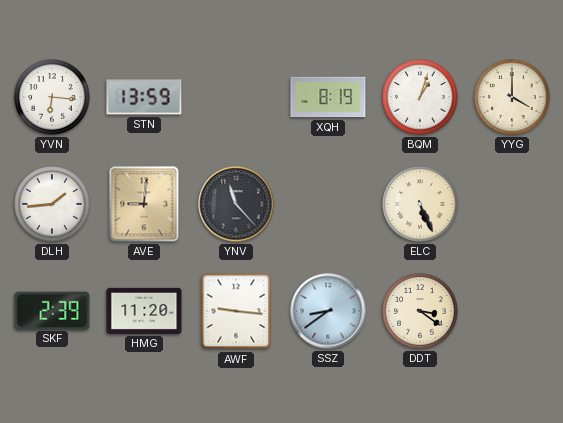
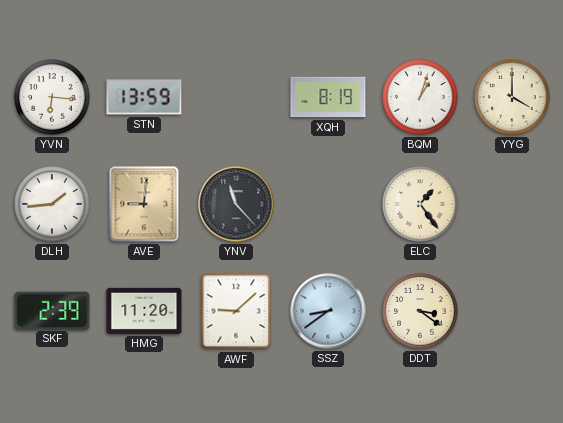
ELC: 5:26 -> 1:24
AWF: 9:16 -> 9:08
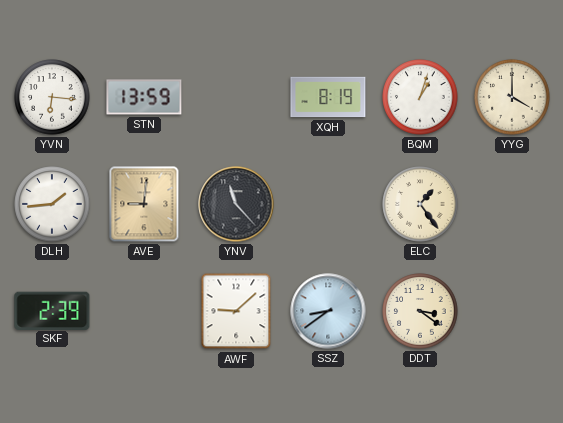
HMG: 11:20 -> none
